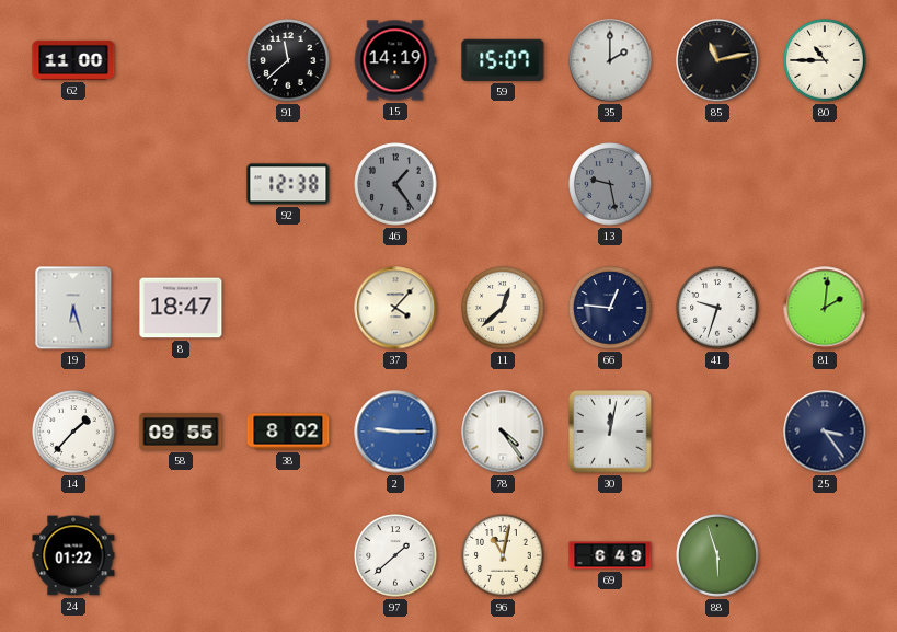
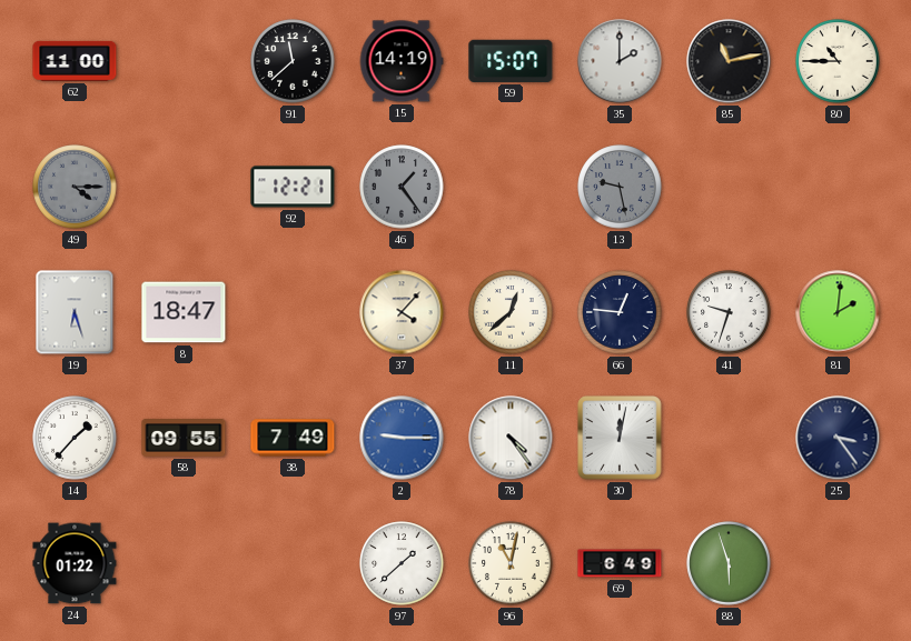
49: none -> 4:15
92: 12:38 -> 12:21
38: 8:02 -> 7:49
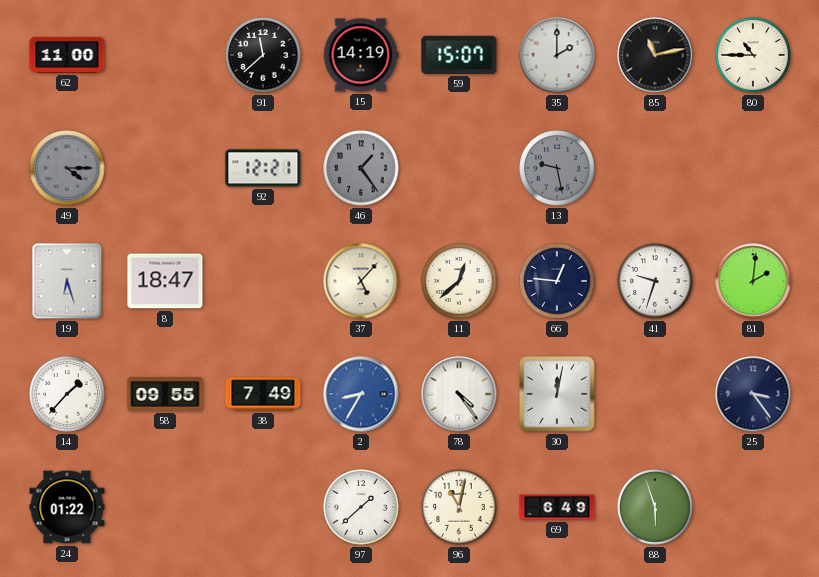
37: 4:07 -> 5:07
2: 9:15 -> 8:35
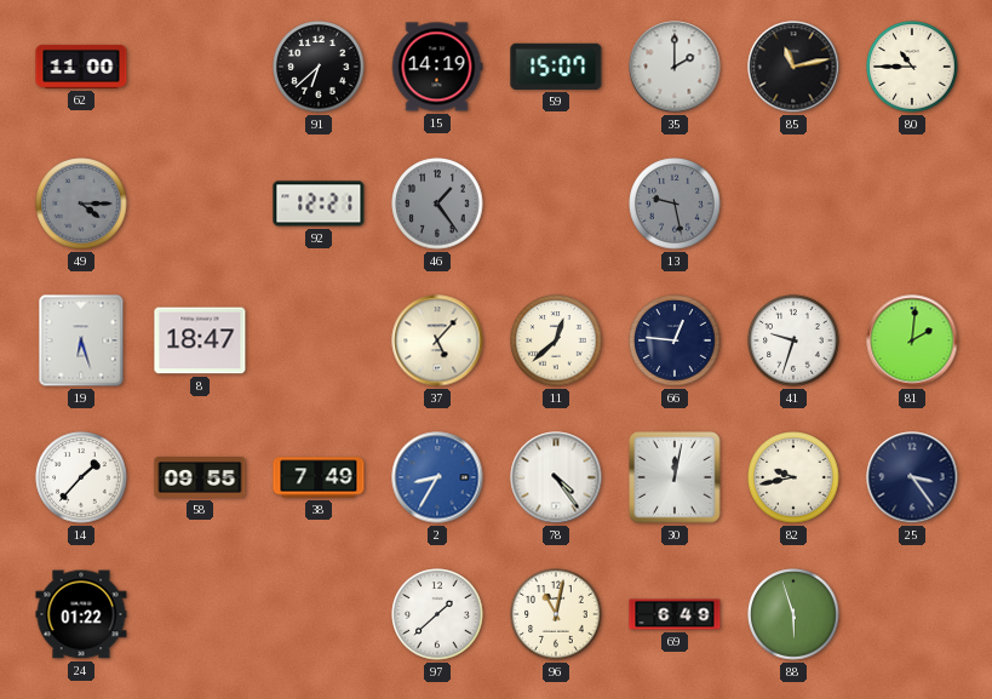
91: 11:38 -> 6:38
82: none -> 9:43
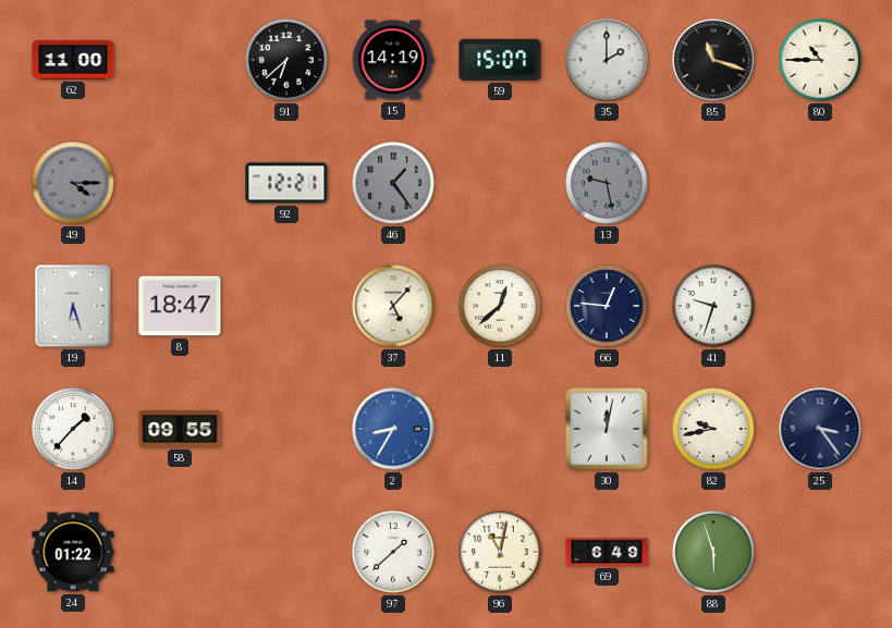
85: 11:13 -> 11:18
81: 2:01 -> none
38: 7:49 -> none
78: 4:24 -> none
